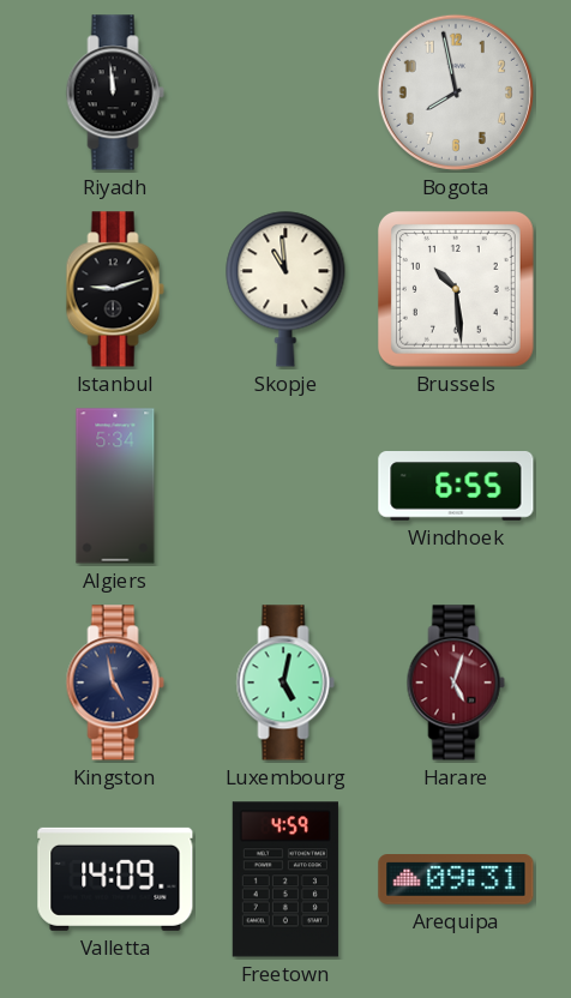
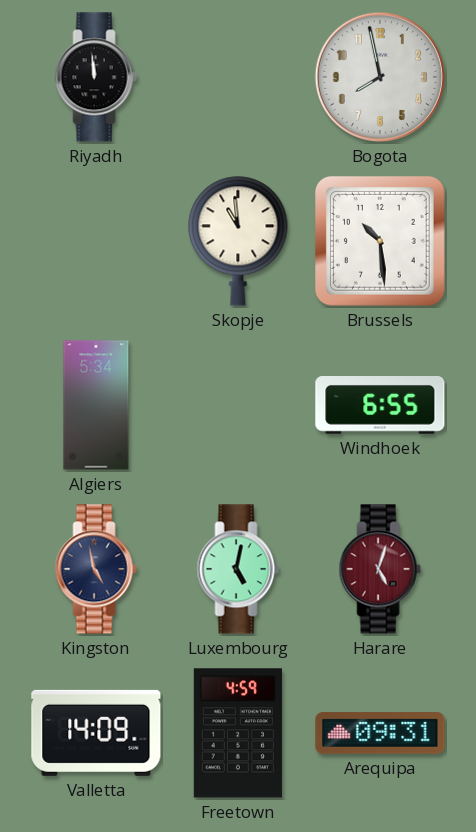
Istanbul: 9:12 -> none
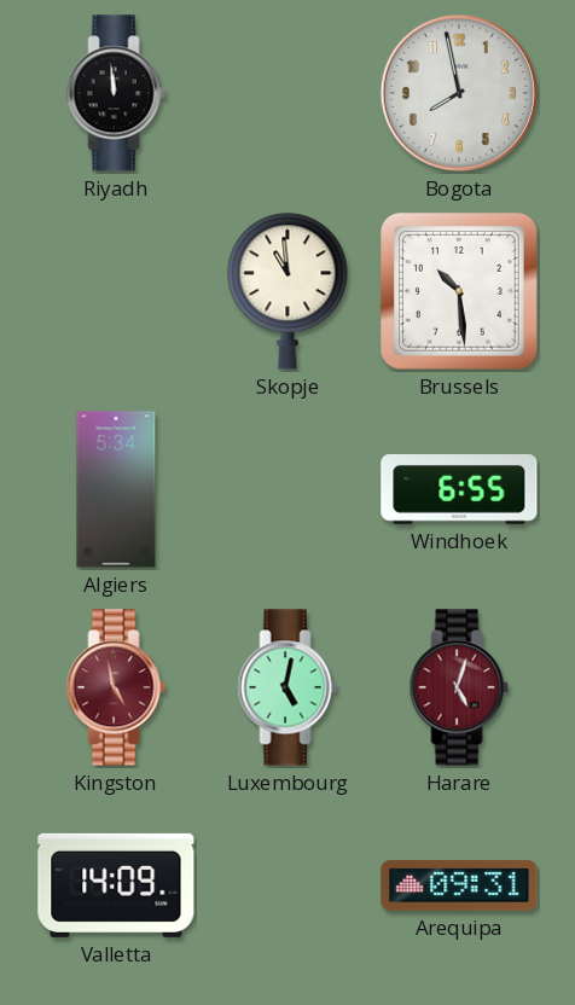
Kingston dial: navy -> burgundy
Freetown: 4:59 -> none
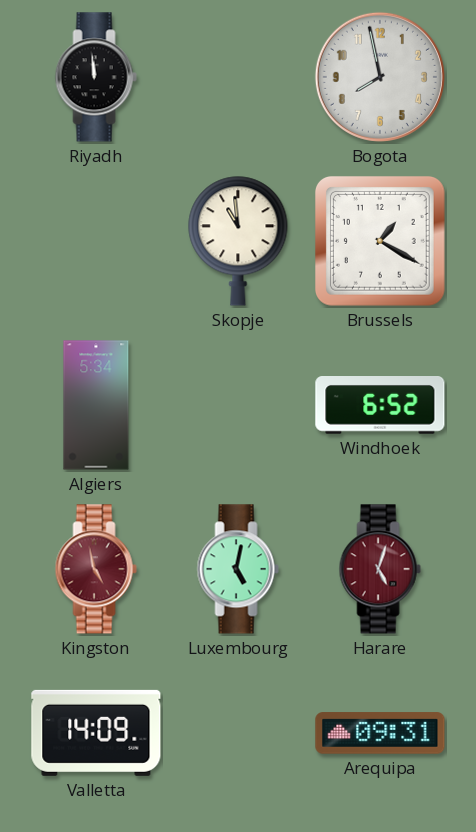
Brussels: 10:29 -> 1:20
Windhoek: 6:55 -> 6:52
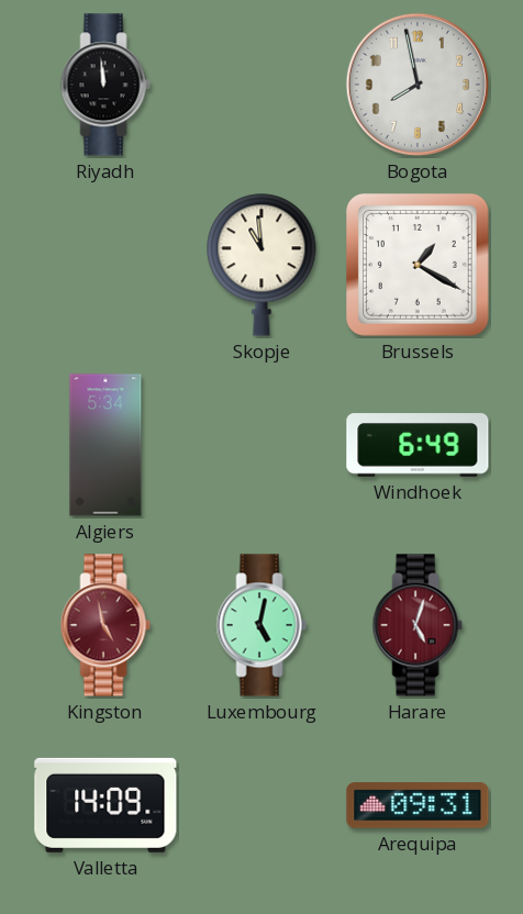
Windhoek: 6:52 -> 6:49
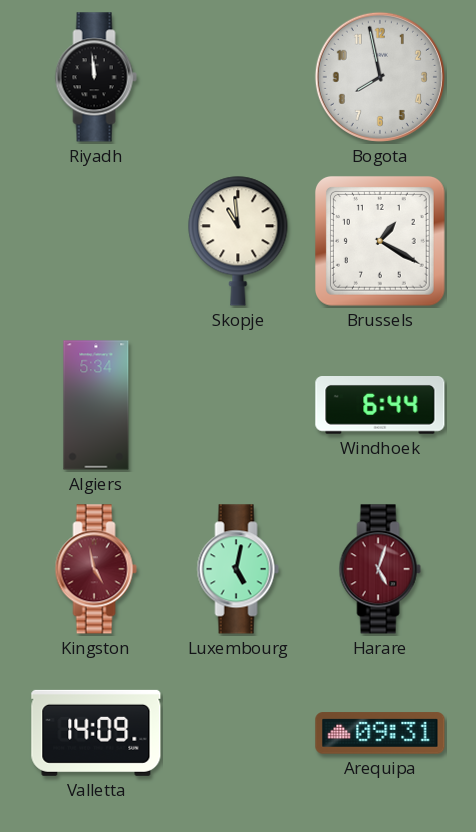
Windhoek: 6:49 -> 6:44
